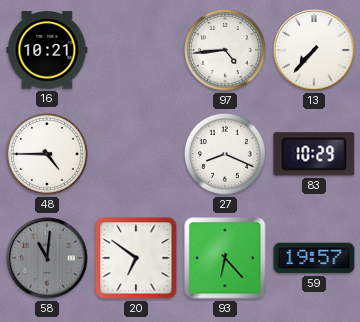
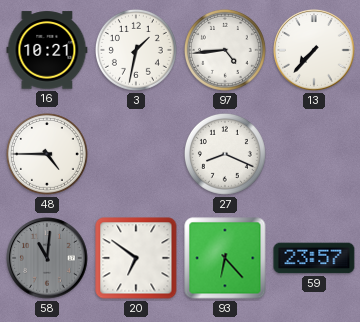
3: none -> 1:32
83: 10:29 -> none
59: 19:57 -> 23:57
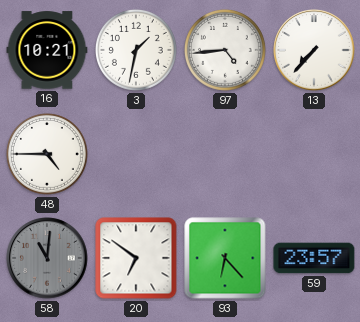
27: 8:19 -> none
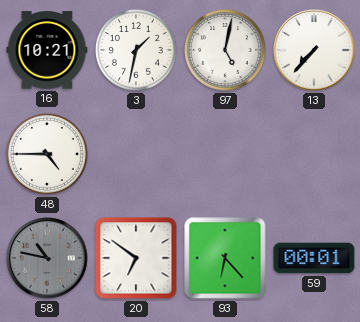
97: 4:44 -> 5:02
58: 11:01 -> 10:47
59: 23:57 -> 00:01
